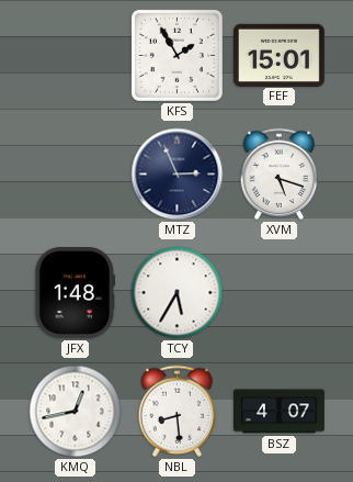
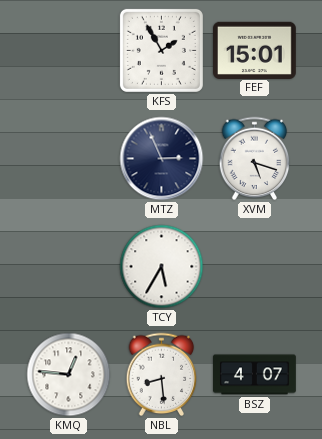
JFX: 1:48 -> none
KMQ: 12:43 -> 12:46
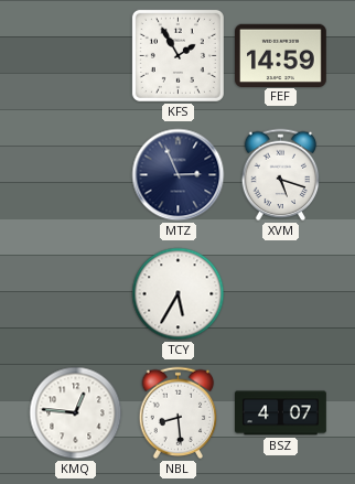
FEF: 15:01 -> 14:59
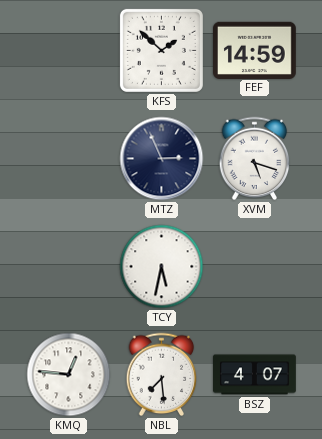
KFS: 1:55 -> 1:52
TCY: 5:35 -> 5:32
NBL: 8:29 -> 7:29
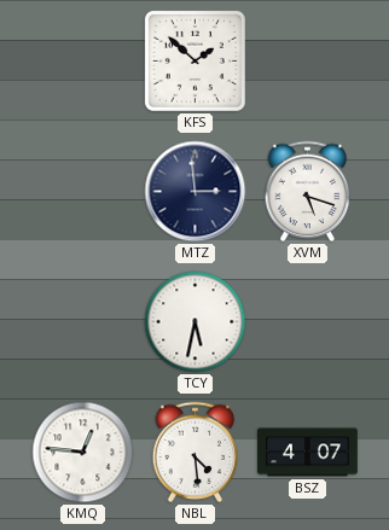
FEF: 14:59 -> none
MTZ: 2:56 -> 2:59
NBL: 7:29 -> 4:29
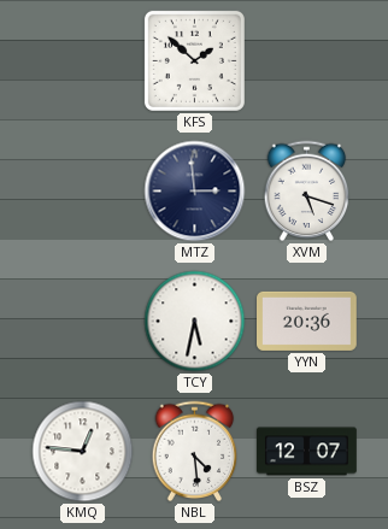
YYN: none -> 20:36
BSZ: 4:07 -> 12:07
